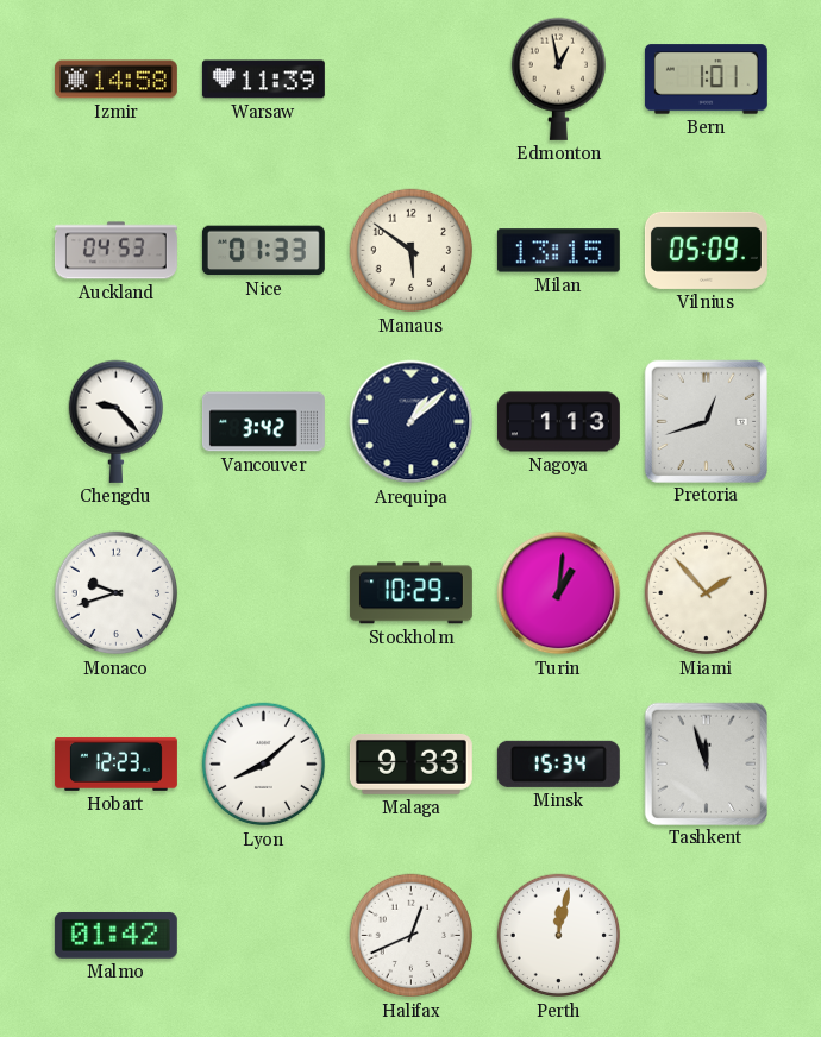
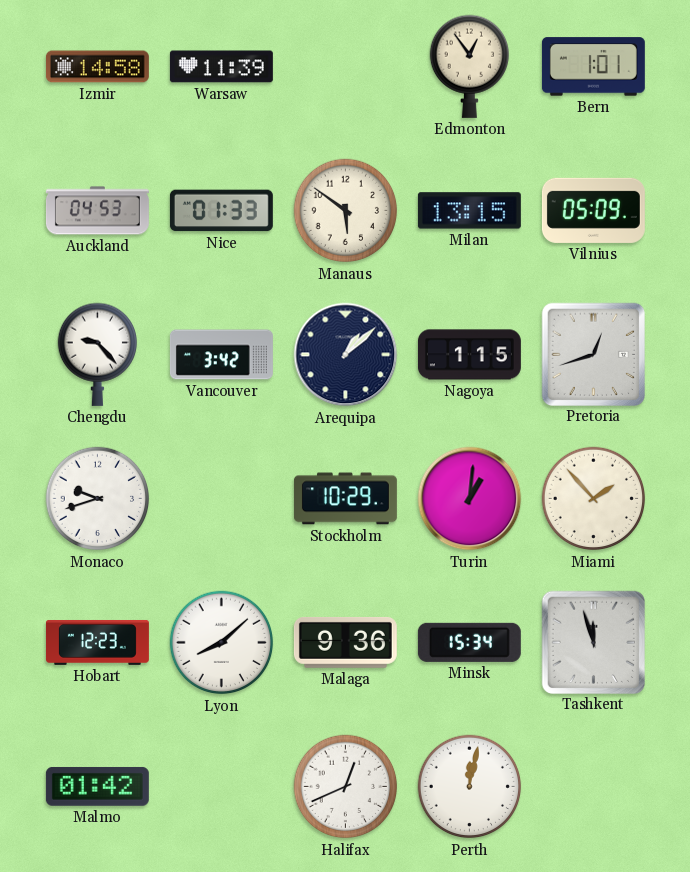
Edmonton: 12:58 -> 12:54
Nagoya: 1:13 -> 1:15
Malaga: 9:33 -> 9:36
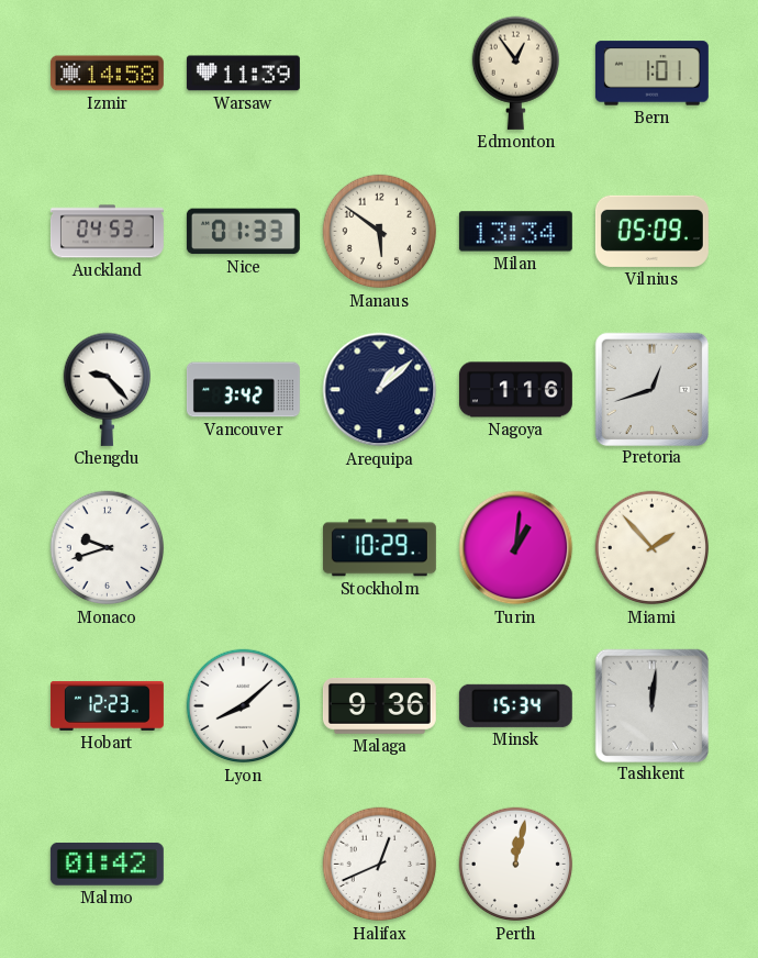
Milan: 13:15 -> 13:34
Nagoya: 1:15 -> 1:16
Tashkent: 11:57 -> 12:01
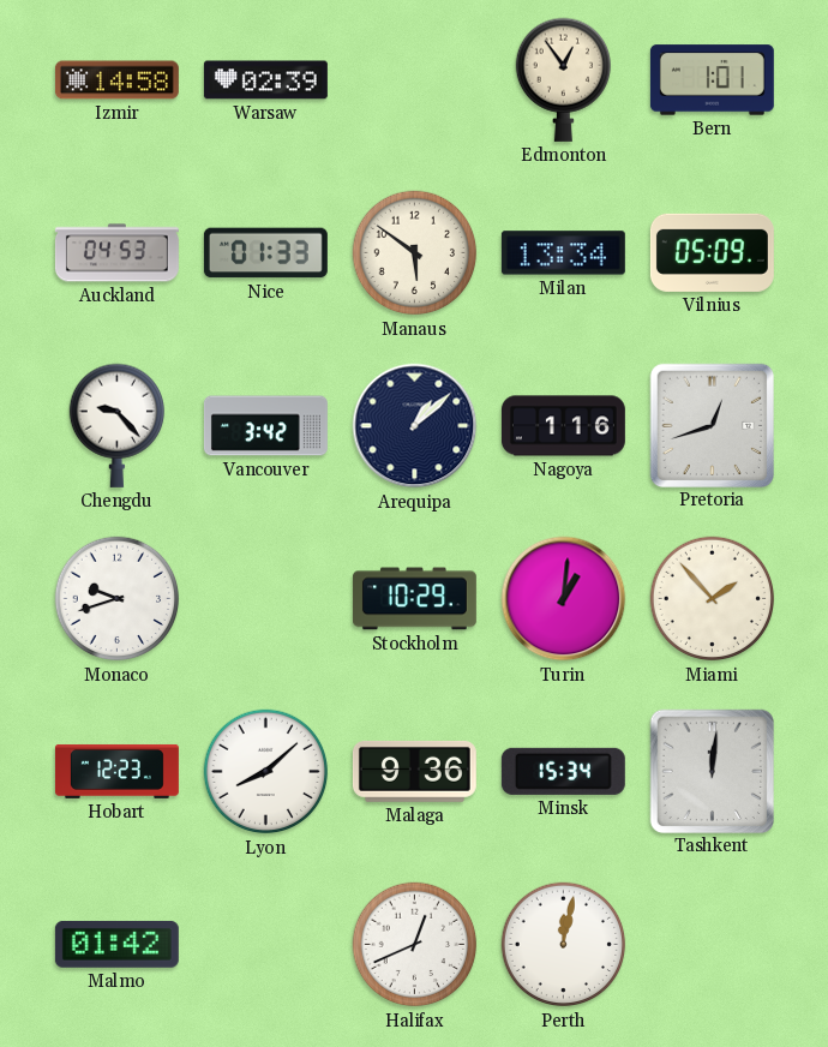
Warsaw: 11:39 -> 02:39
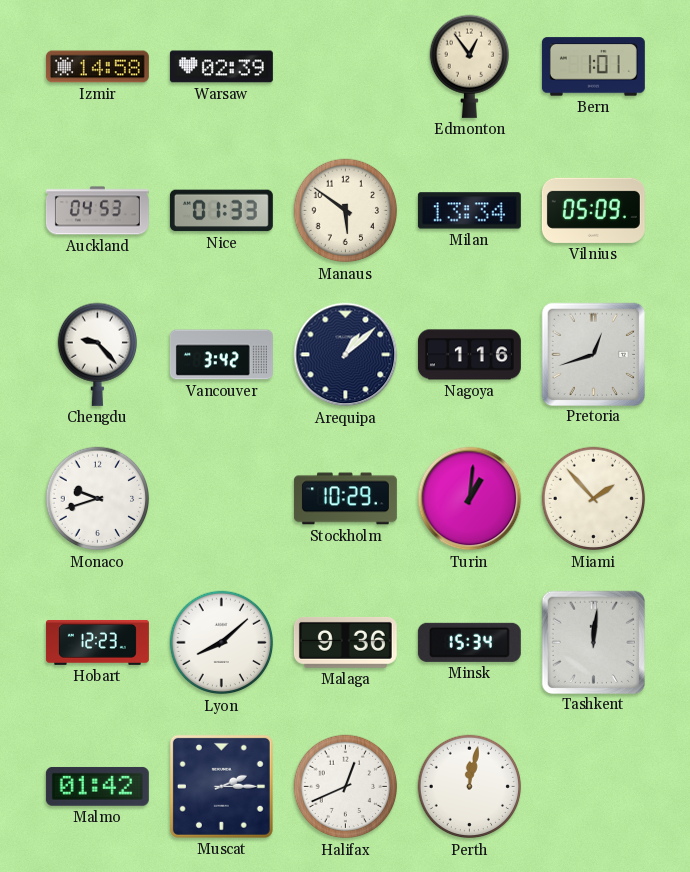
Muscat: none -> 2:15
